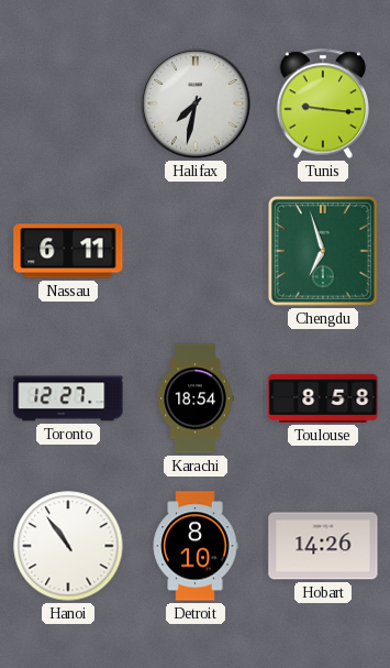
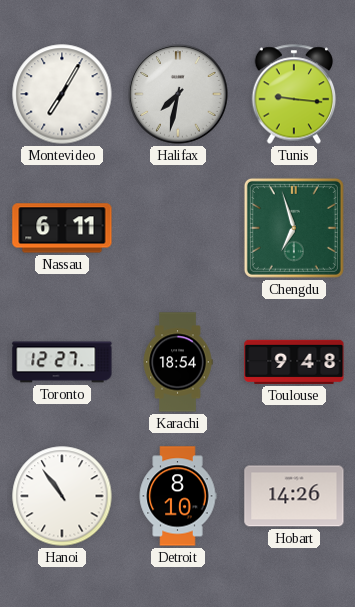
Montevideo: none -> 7:05
Toulouse: 8:58 -> 9:48
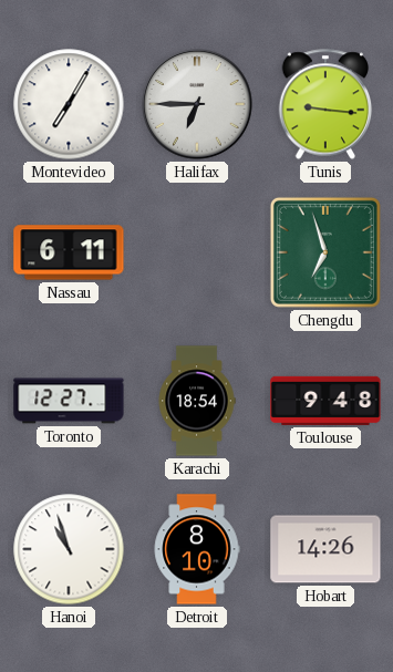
Halifax: 7:32 -> 6:45
Hanoi: 10:54 -> 10:57
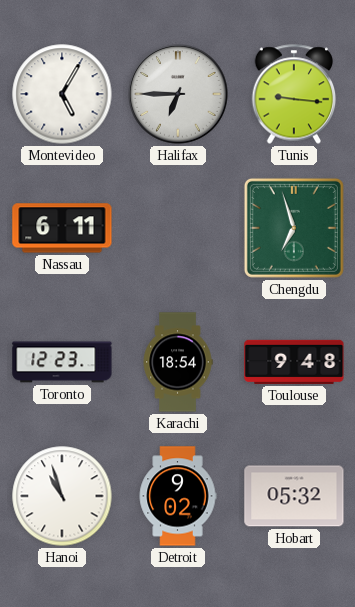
Montevideo: 7:05 -> 5:05
Toronto: 12:27 -> 12:23
Detroit: 8:10 -> 9:02
Hobart: 14:26 -> 05:32
